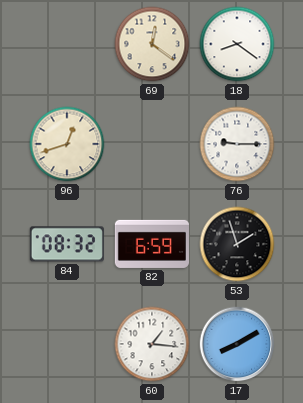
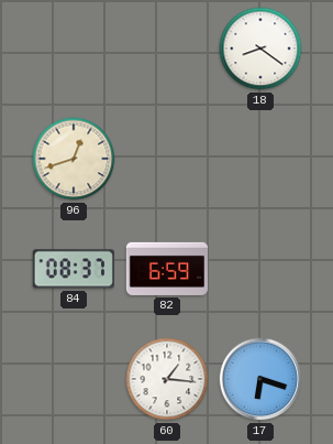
69: 12:21 -> none
76: 9:15 -> none
84: 08:32 -> 08:37
53: 1:57 -> none
17: 8:10 -> 6:18
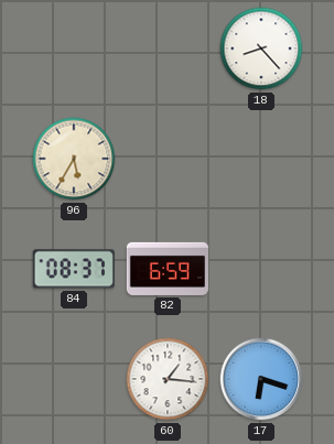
18: 8:21 -> 8:23
96: 12:42 -> 5:35
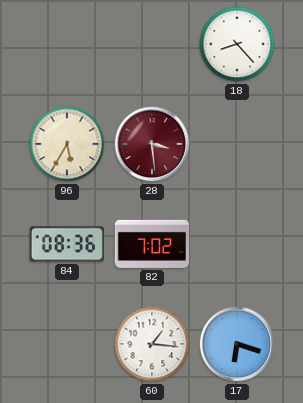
28: none -> 3:29
84: 08:37 -> 08:36
82: 6:59 -> 7:02
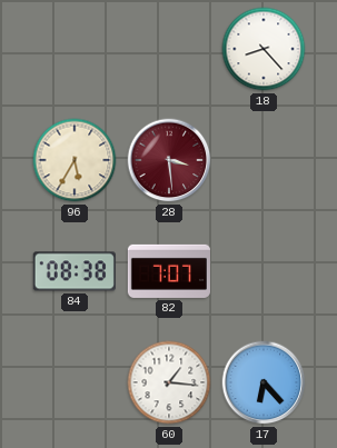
84: 08:36 -> 08:38
82: 7:02 -> 7:07
17: 6:18 -> 6:23
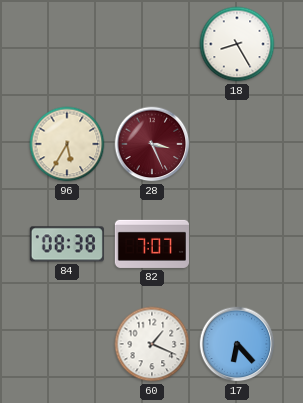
18: 8:23 -> 8:25
28: 3:29 -> 3:26
60: 1:16 -> 1:19
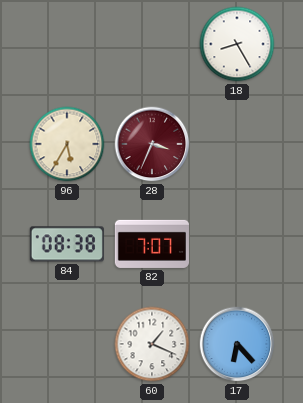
28: 3:26 -> 3:34
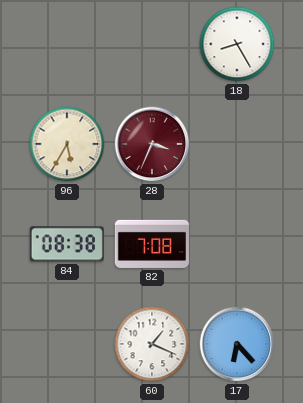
82: 7:07 -> 7:08
